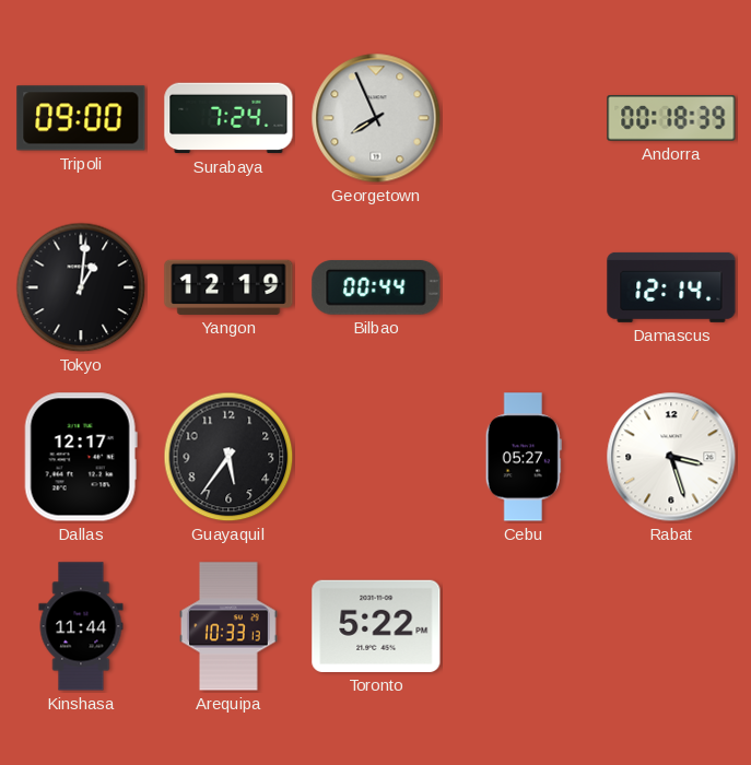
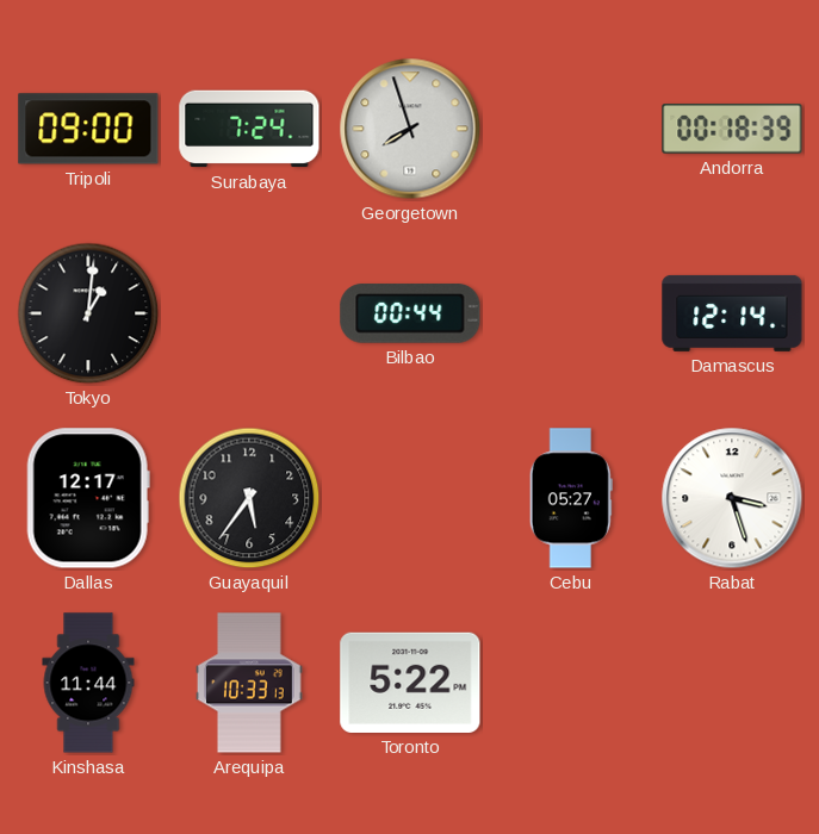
Georgetown: 7:56 -> 7:57
Yangon: 12:19 -> none
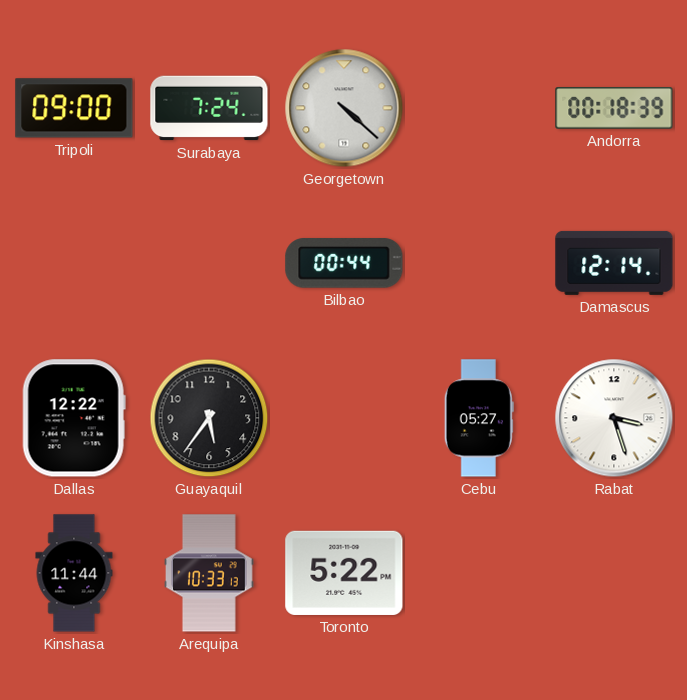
Georgetown: 7:57 -> 4:22
Tokyo: 1:01 -> none
Dallas: 12:17 -> 12:22
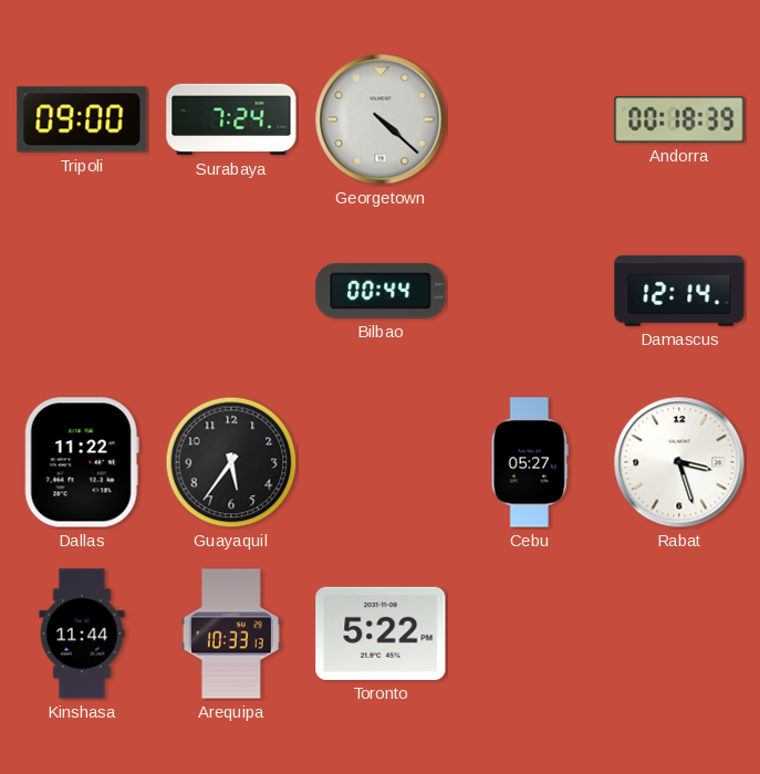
Dallas: 12:22 -> 11:22
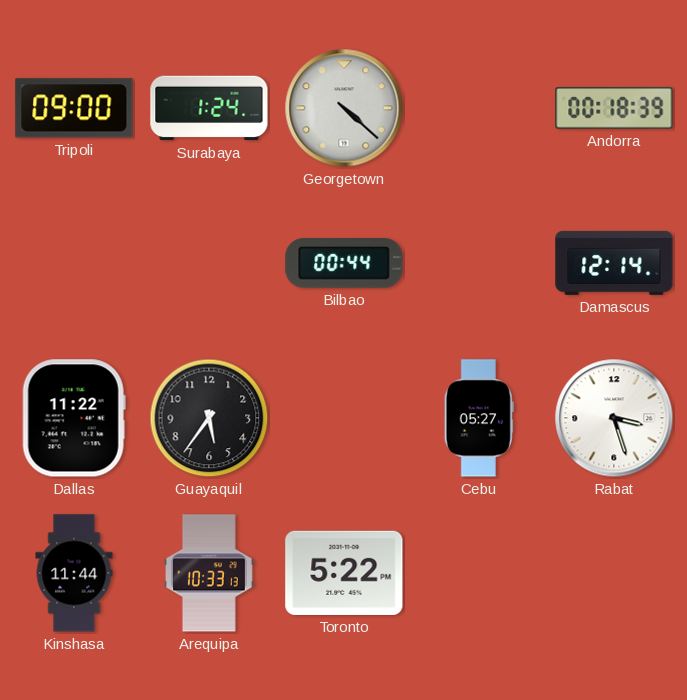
Surabaya: 7:24 -> 1:24
